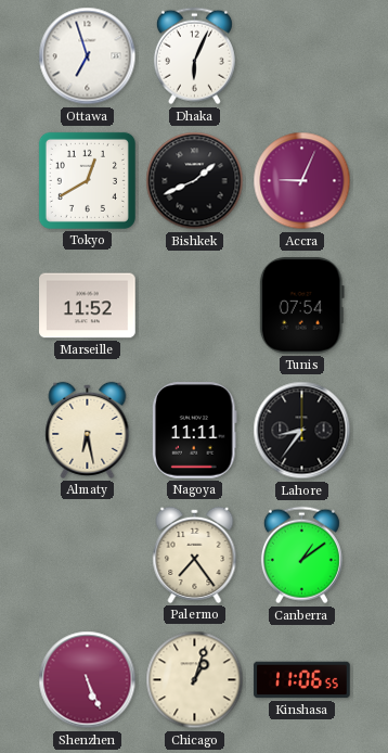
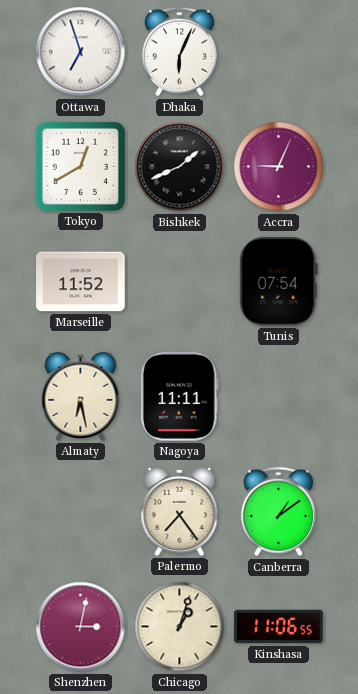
Lahore: 8:36 -> none
Shenzhen: 5:26 -> 3:02
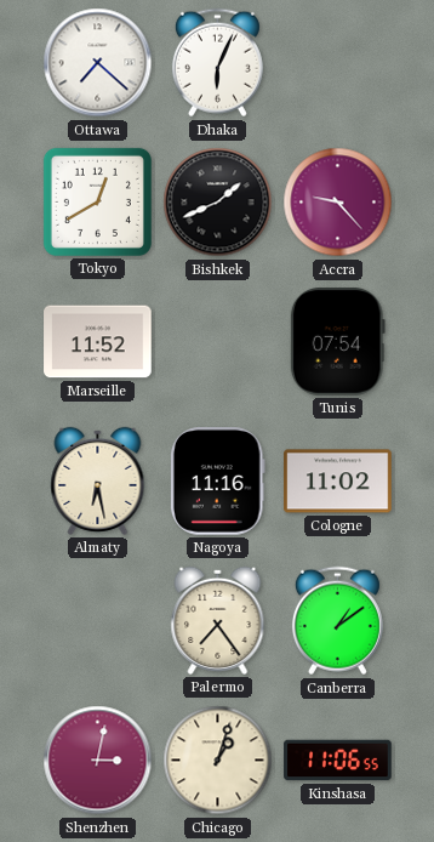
Ottawa: 6:57 -> 7:22
Accra: 9:04 -> 9:23
Nagoya: 11:11 -> 11:16
Cologne: none -> 11:02
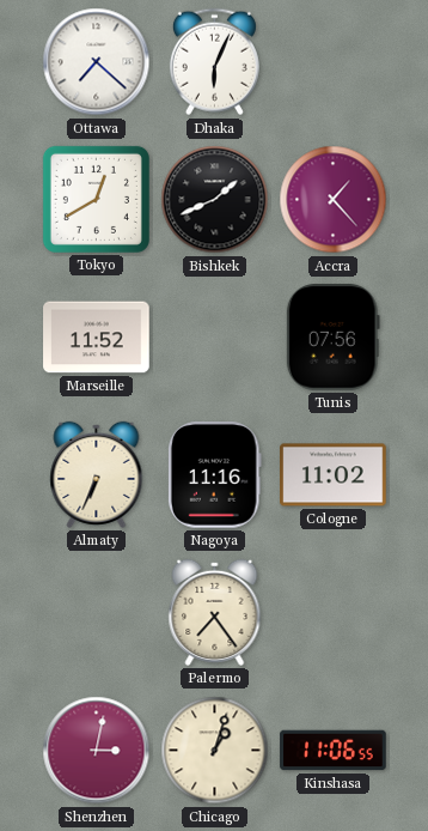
Accra: 9:23 -> 1:23
Tunis: 07:54 -> 07:56
Almaty: 6:28 -> 6:34
Canberra: 1:09 -> none
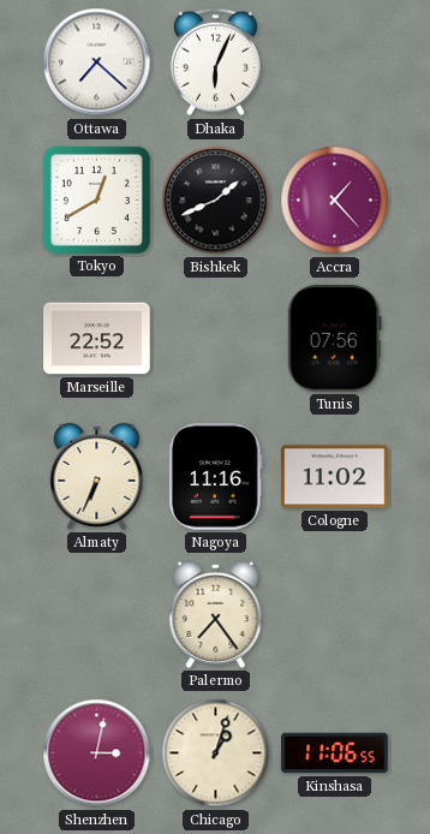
Marseille: 11:52 -> 22:52
